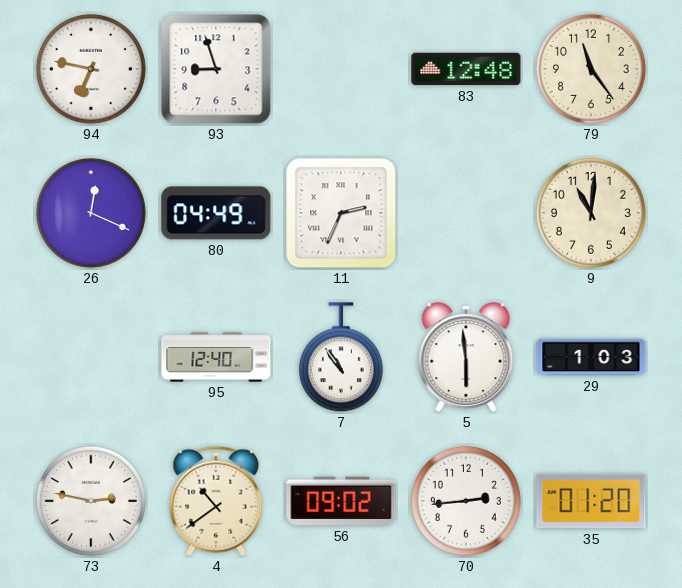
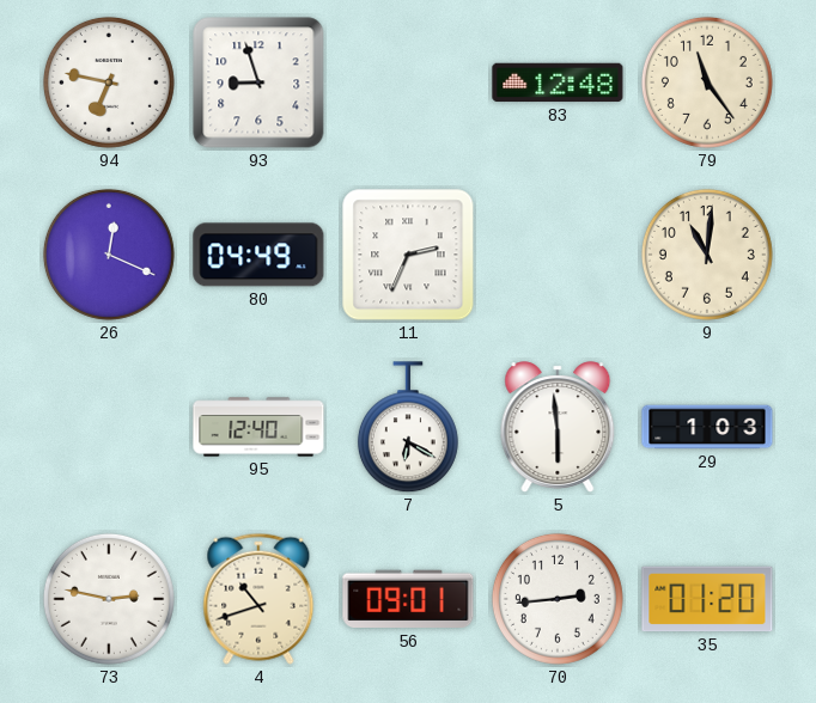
7: 10:54 -> 6:20
4: 10:39 -> 10:42
56: 09:02 -> 09:01
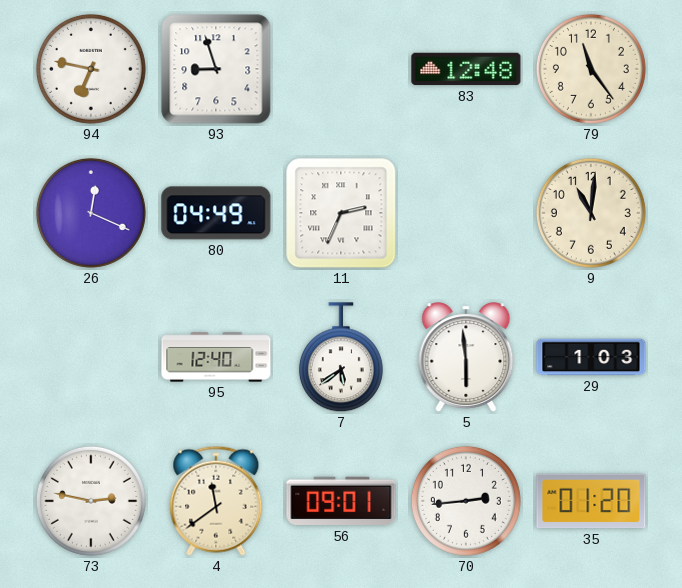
7: 6:20 -> 5:39
4: 10:42 -> 11:39
